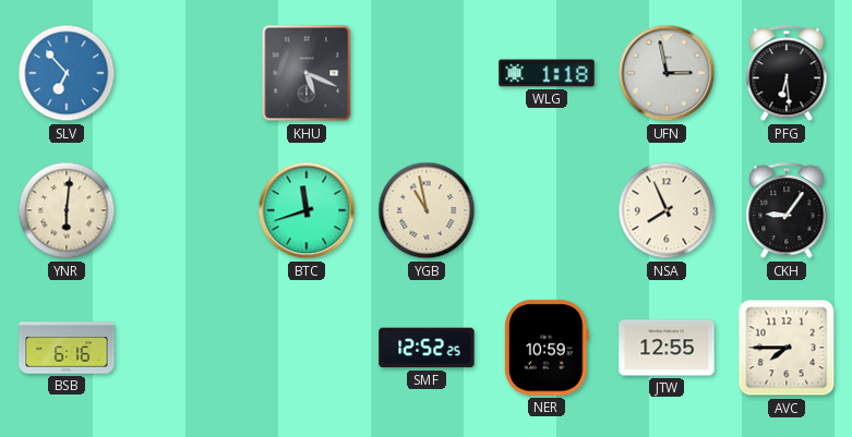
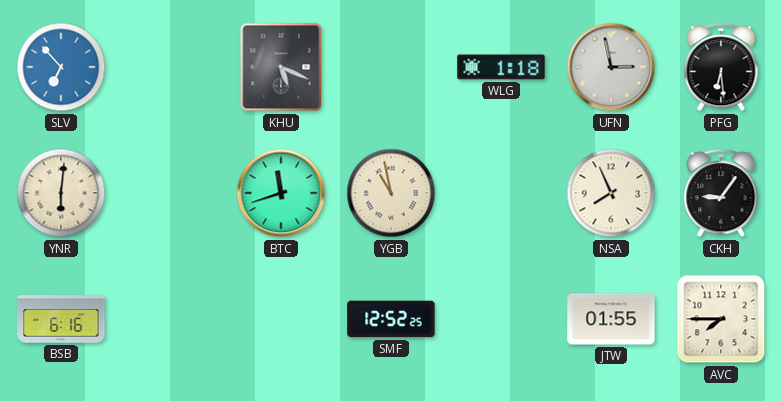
NER: 10:59 -> none
JTW: 12:55 -> 01:55
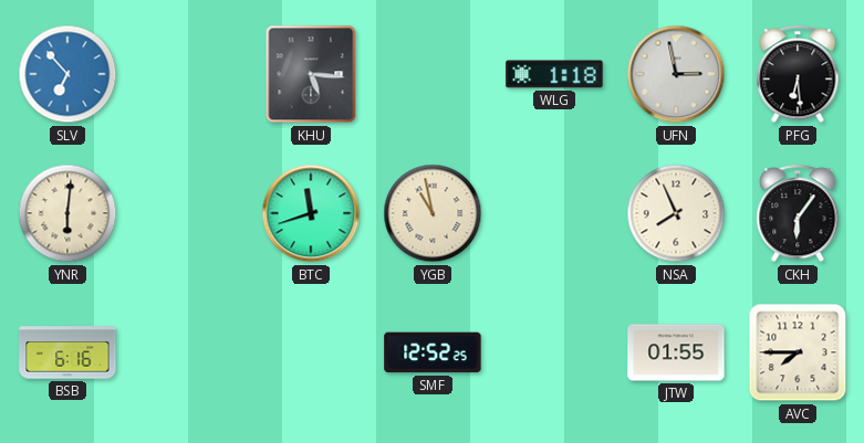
KHU: 5:19 -> 5:16
CKH: 9:06 -> 6:06
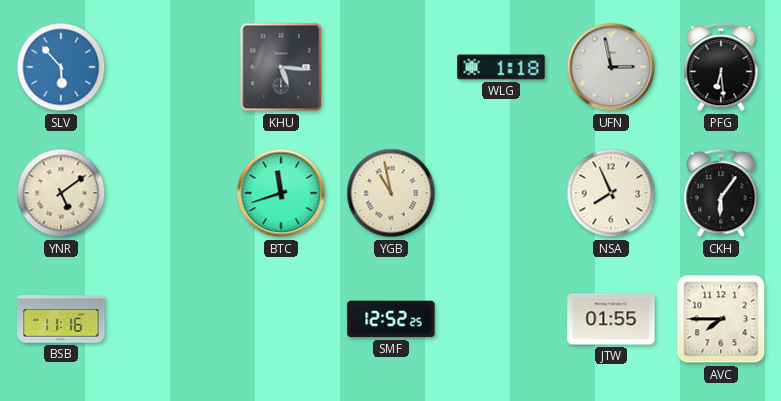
SLV: 6:53 -> 5:53
YNR: 6:01 -> 5:09
BSB: 6:16 -> 11:16
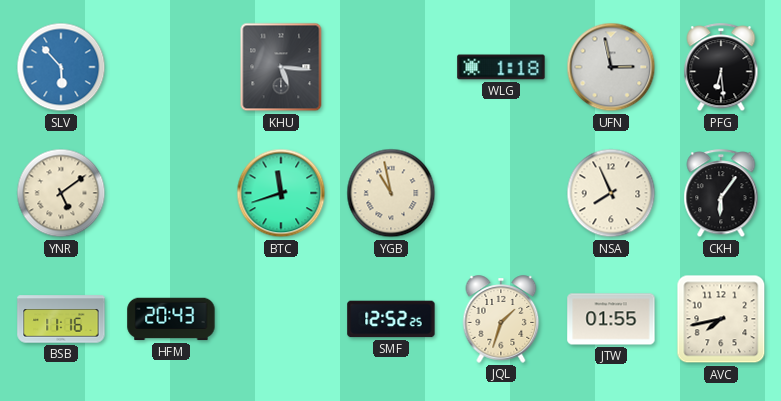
HFM: none -> 20:43
JQL: none -> 1:33
AVC: 7:45 -> 7:43
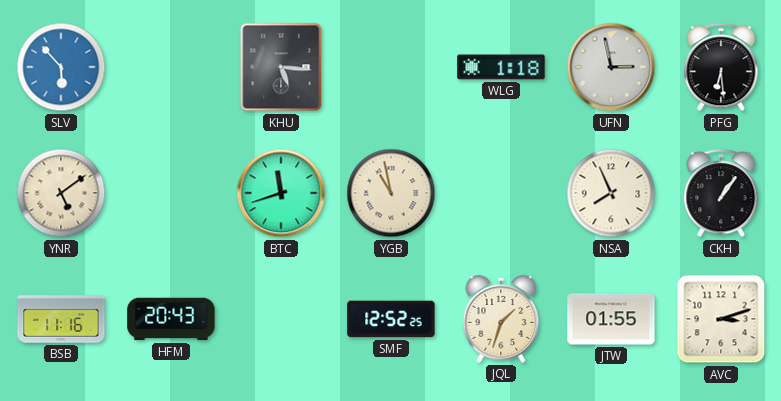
CKH: 6:06 -> 1:06
AVC: 7:43 -> 3:12
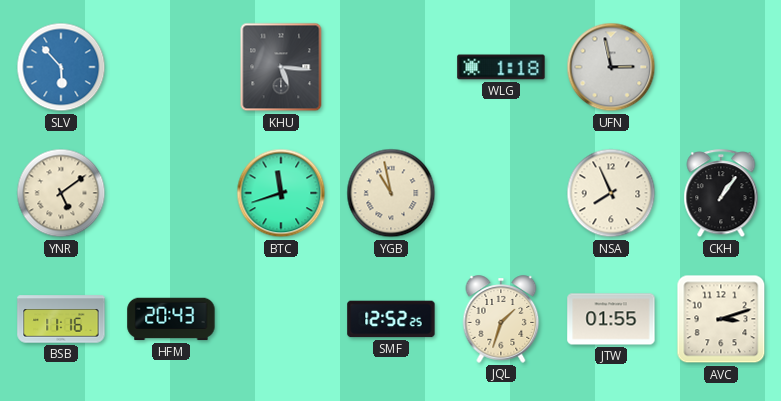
PFG: 6:29 -> none
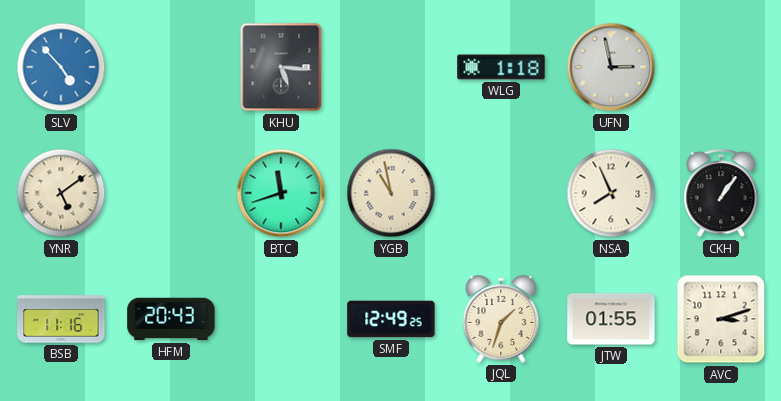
SLV: 5:53 -> 4:53
SMF: 12:52 -> 12:49
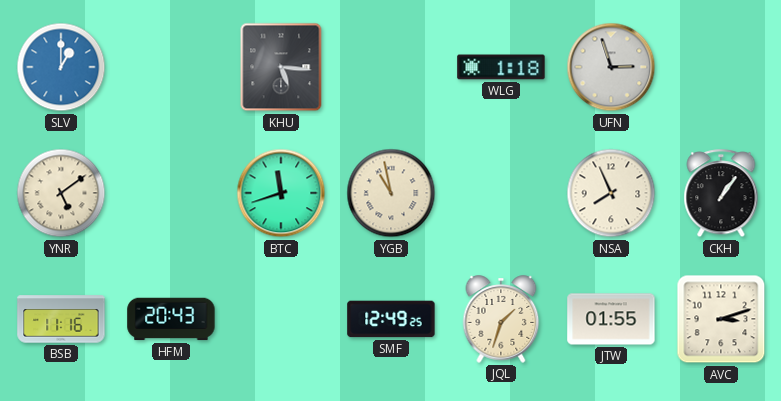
SLV: 4:53 -> 1:00
UFN: 2:58 -> 2:57
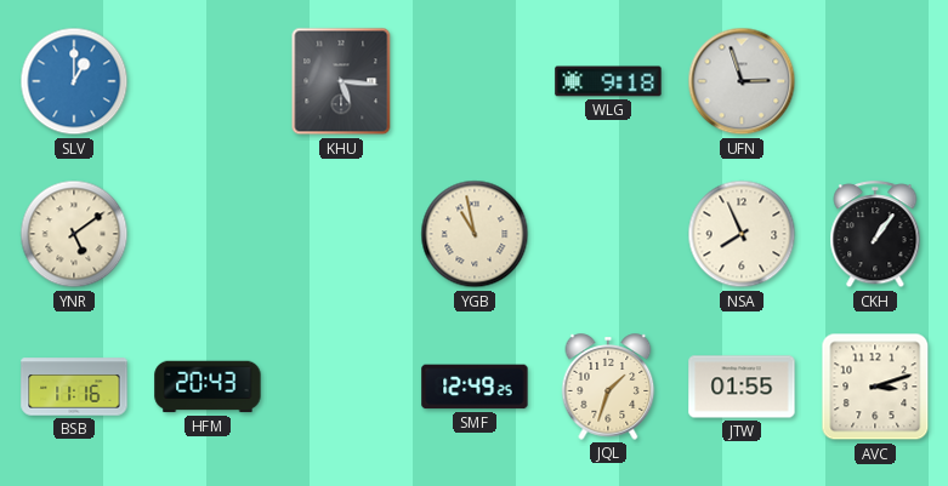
WLG: 1:18 -> 9:18
BTC: 11:42 -> none
